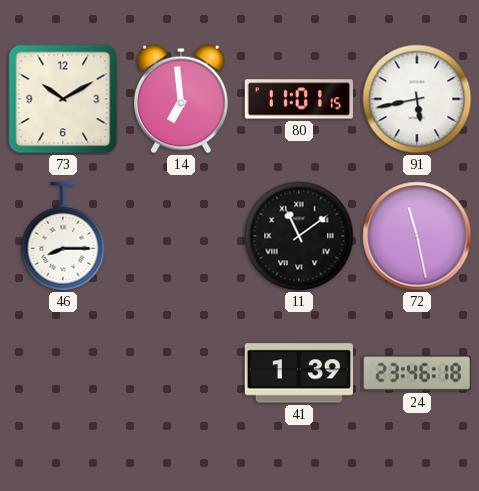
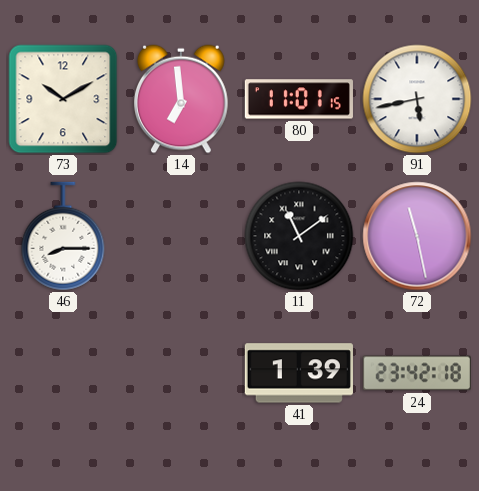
24: 23:46 -> 23:42
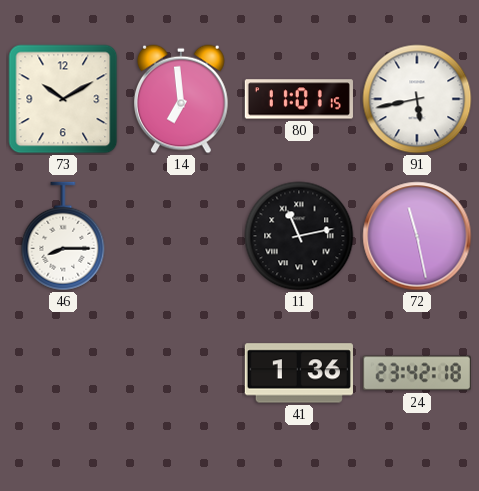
11: 11:09 -> 11:13
41: 1:39 -> 1:36
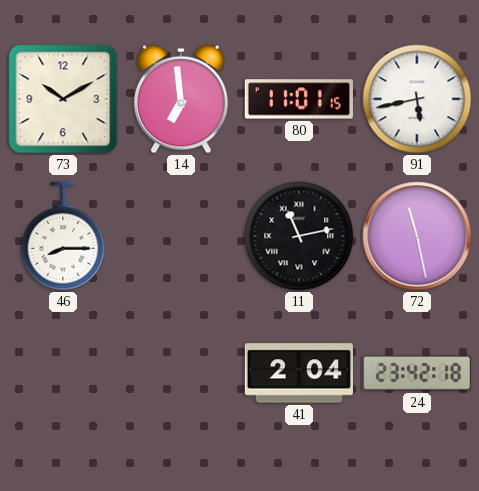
41: 1:36 -> 2:04
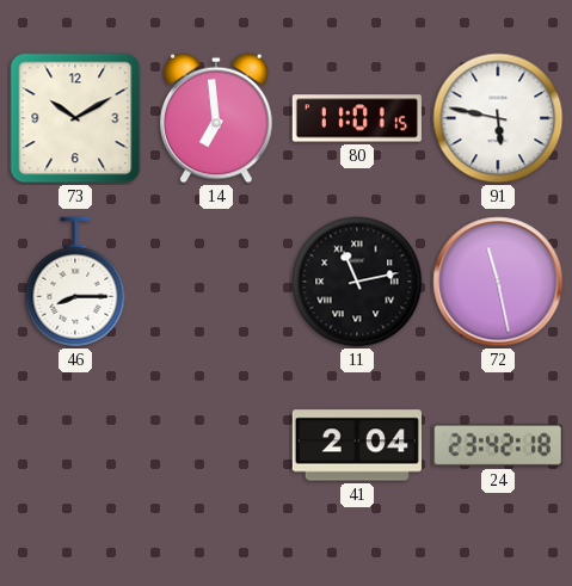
91: 5:43 -> 5:47
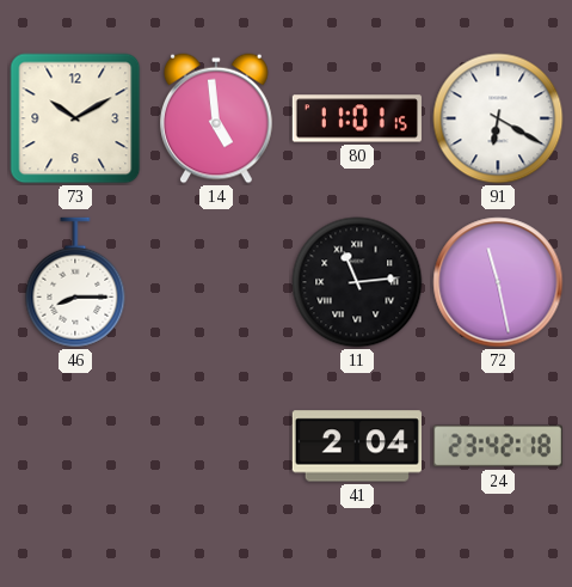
14: 6:59 -> 4:59
91: 5:47 -> 6:20
11: 11:13 -> 11:14
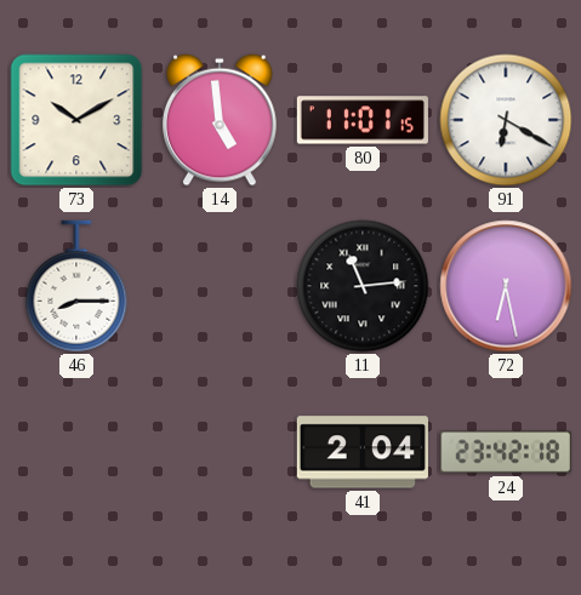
72: 11:28 -> 6:28
